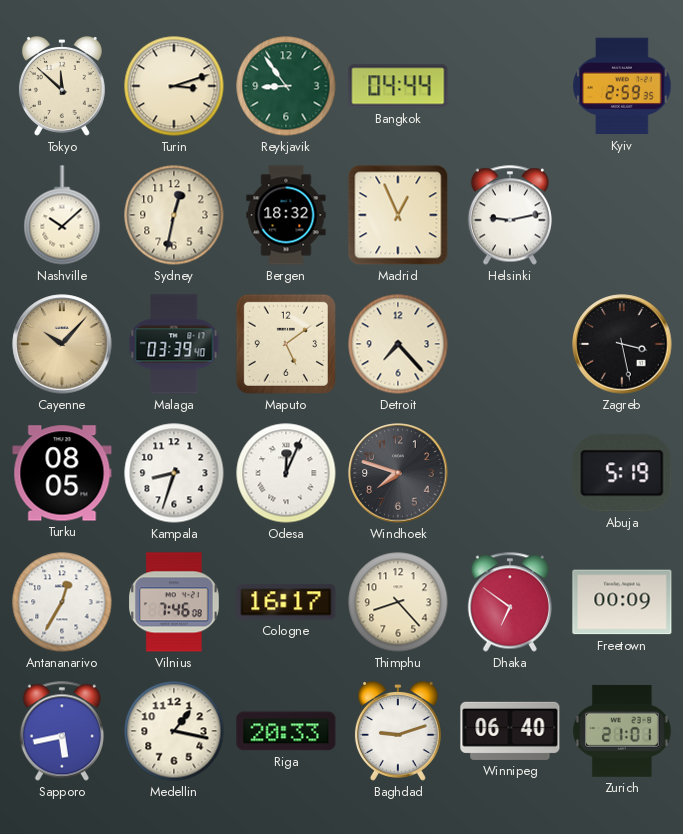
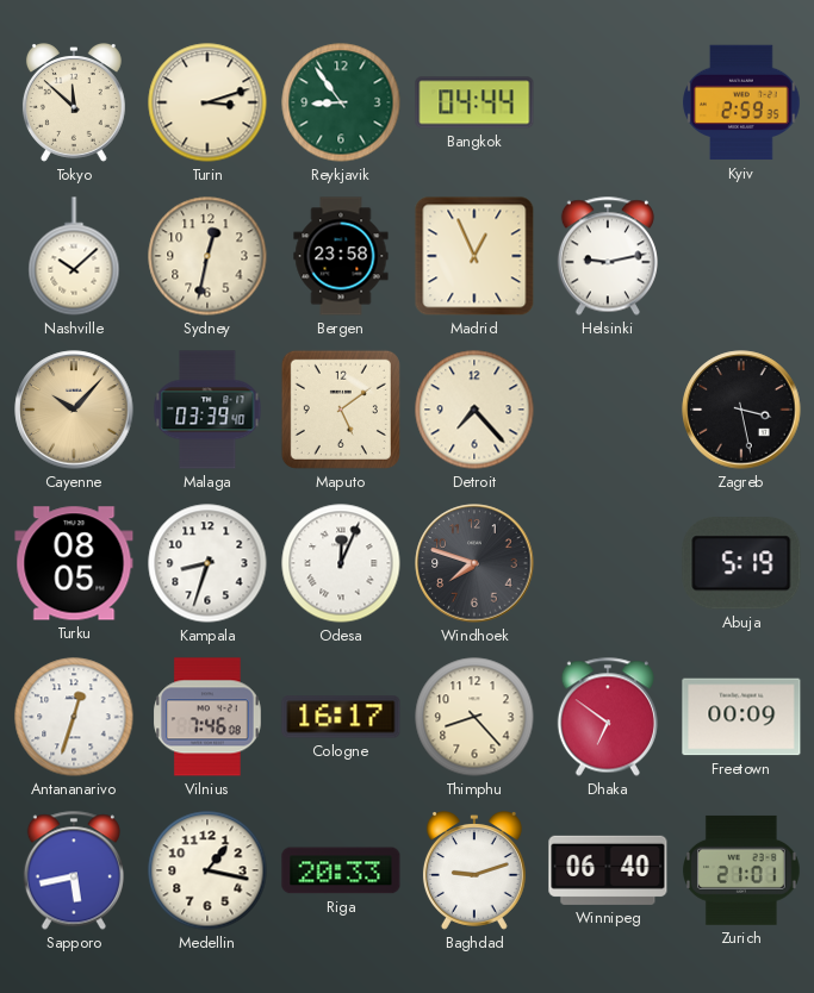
Bergen: 18:32 -> 23:58
Antananarivo: 12:35 -> 12:33
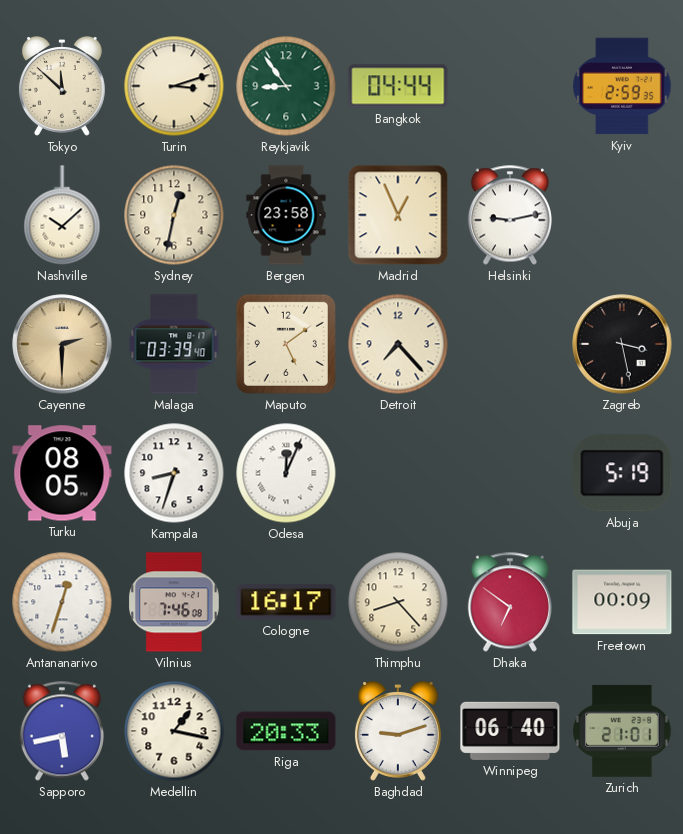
Cayenne: 10:07 -> 2:30
Windhoek: 7:48 -> none
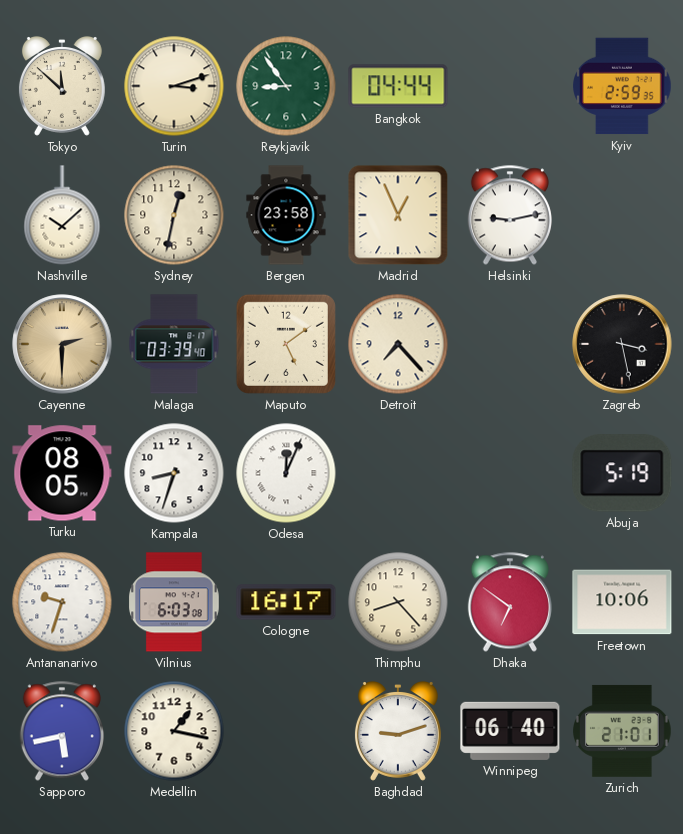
Antananarivo: 12:33 -> 9:33
Vilnius: 7:46 -> 6:03
Freetown: 00:09 -> 10:06
Riga: 20:33 -> none
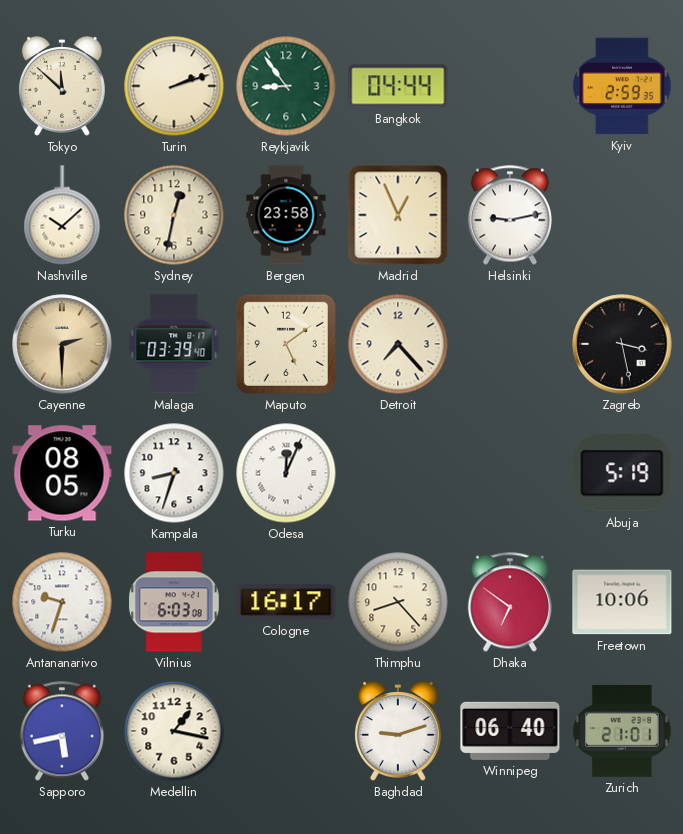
Turin: 3:12 -> 2:12
